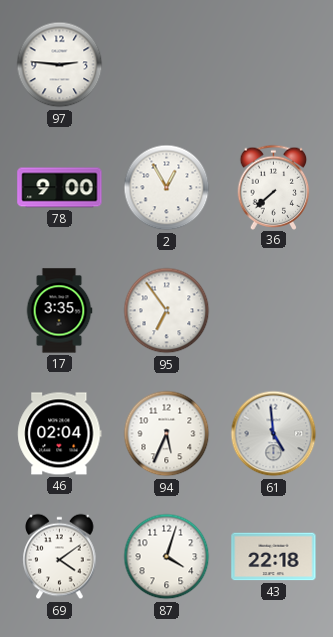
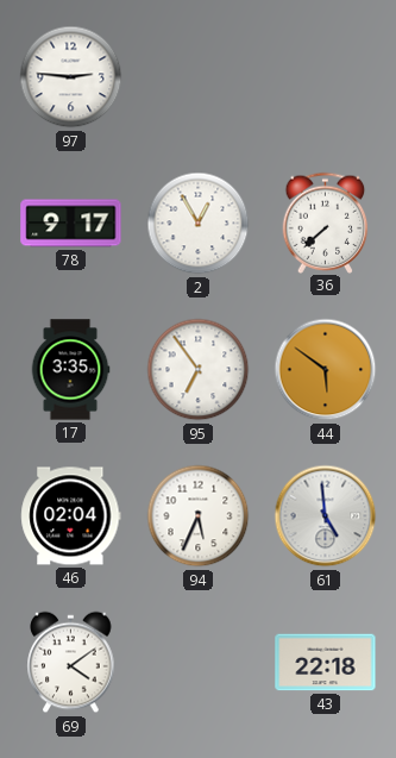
78: 9:00 -> 9:17
44: none -> 5:51
87: 4:03 -> none
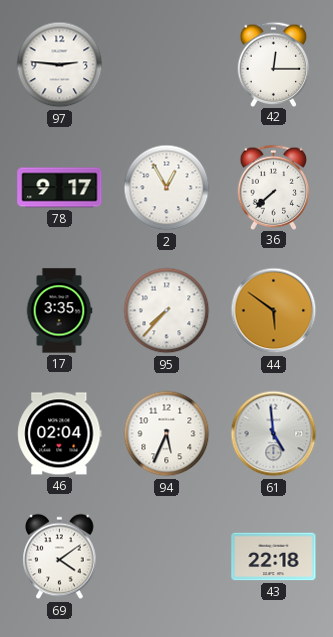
42: none -> 12:15
95: 6:54 -> 7:37
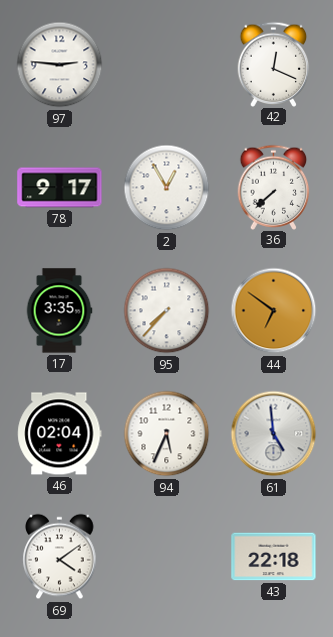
42: 12:15 -> 12:19
44: 5:51 -> 6:51
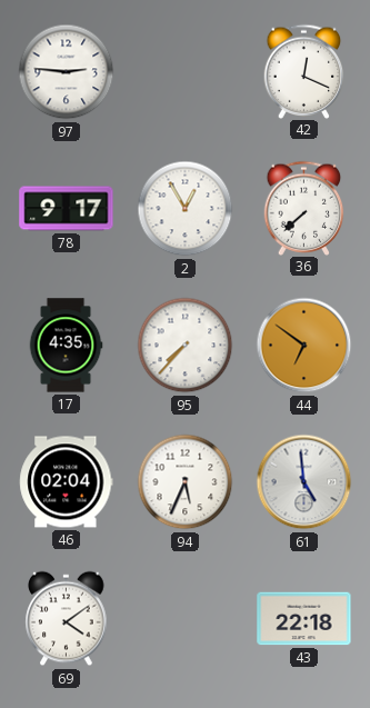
17: 3:35 -> 4:35
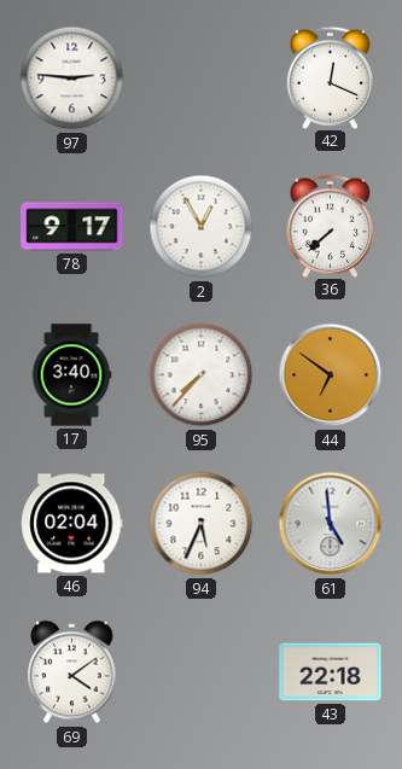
17: 4:35 -> 3:40
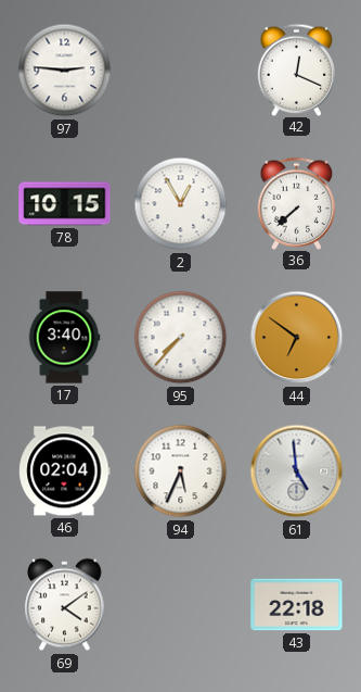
78: 9:17 -> 10:15
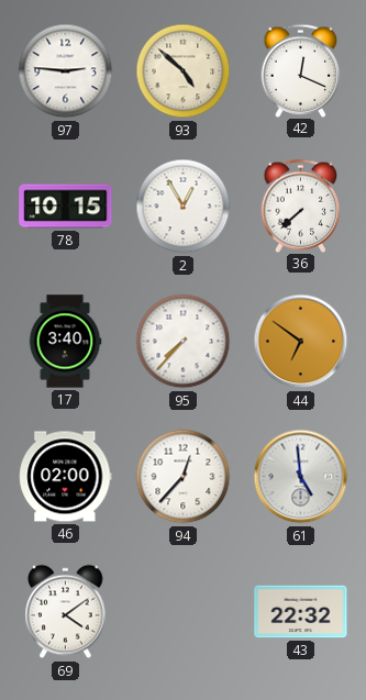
93: none -> 4:52
46: 02:04 -> 02:00
94: 5:34 -> 12:37
43: 22:18 -> 22:32
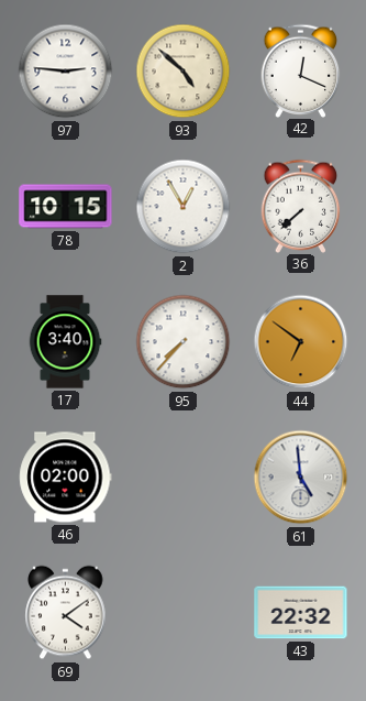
94: 12:37 -> none
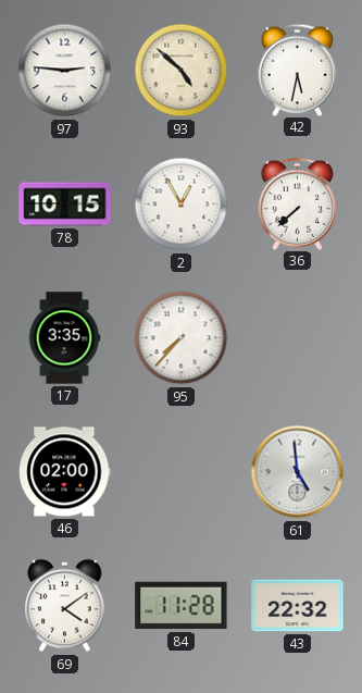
42: 12:19 -> 5:32
17: 3:40 -> 3:35
44: 6:51 -> none
84: none -> 11:28
